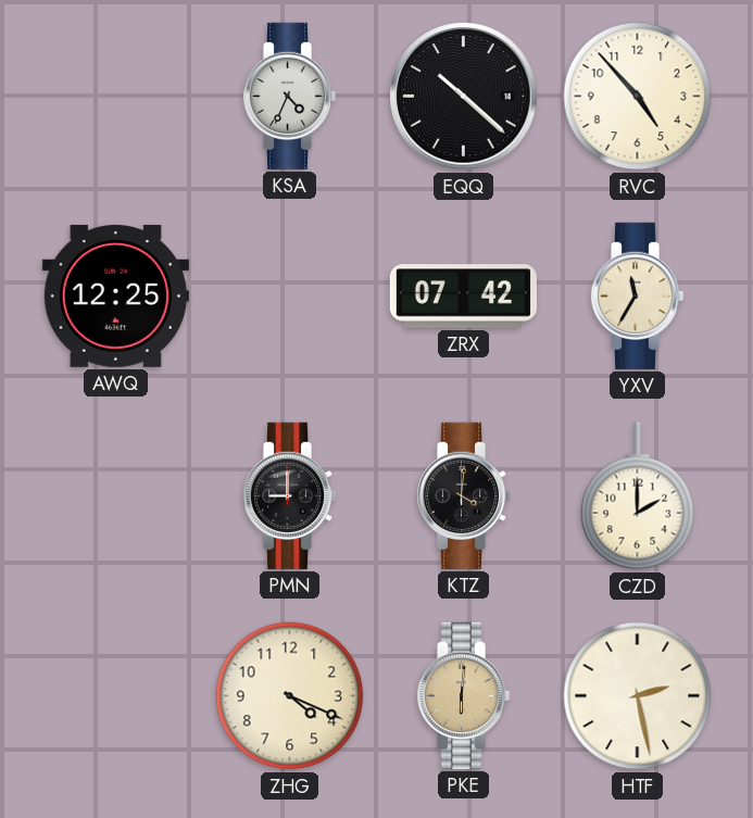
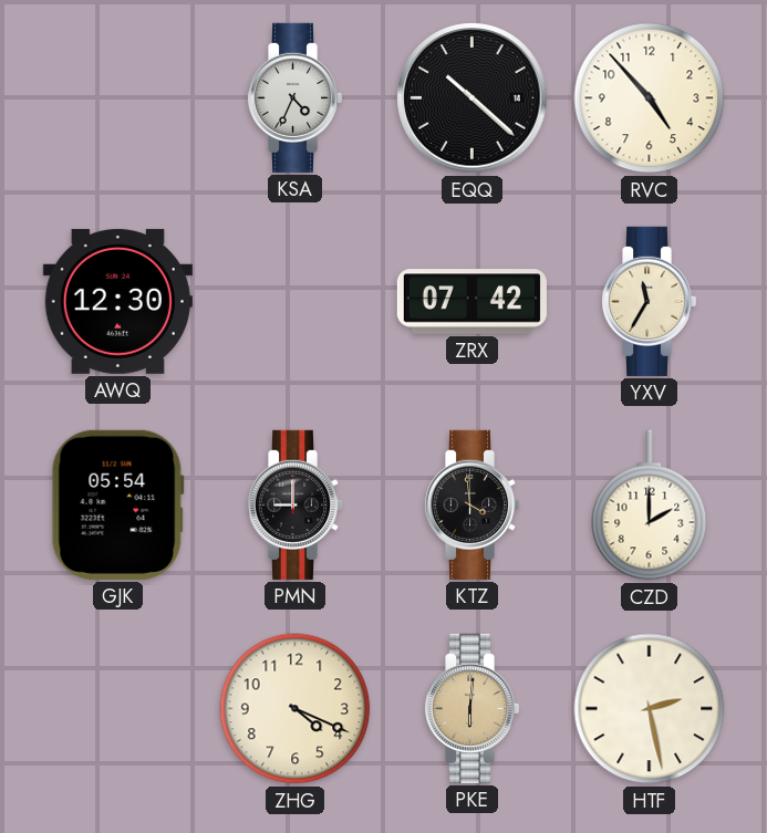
AWQ: 12:25 -> 12:30
GJK: none -> 05:54
KTZ: 4:01 -> 3:59
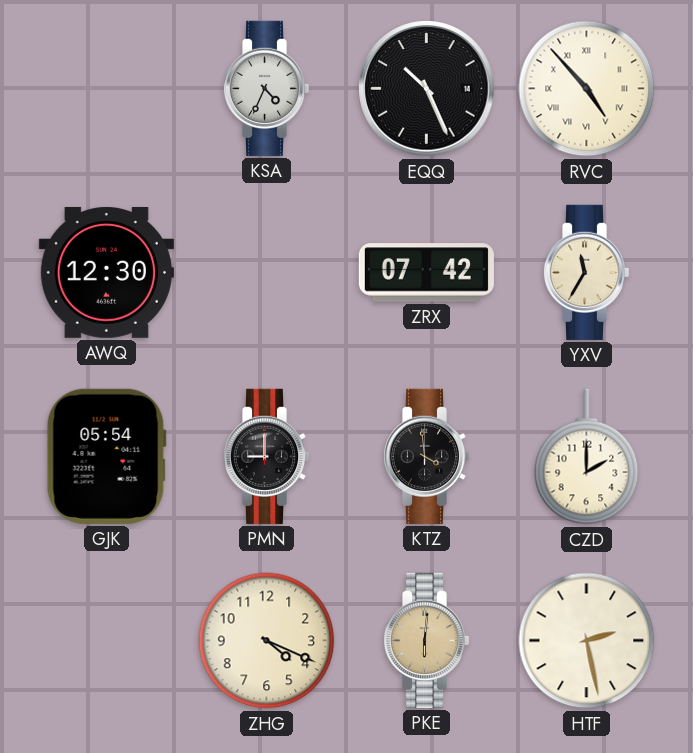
EQQ: 10:22 -> 10:26
RVC numerals: Arabic -> Roman
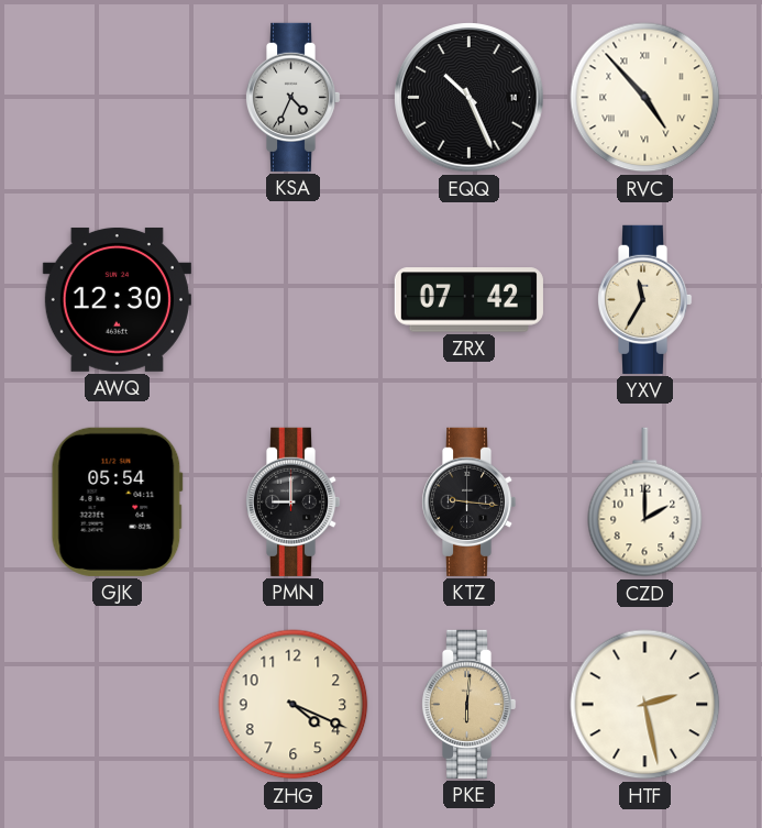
KTZ: 3:59 -> 9:16
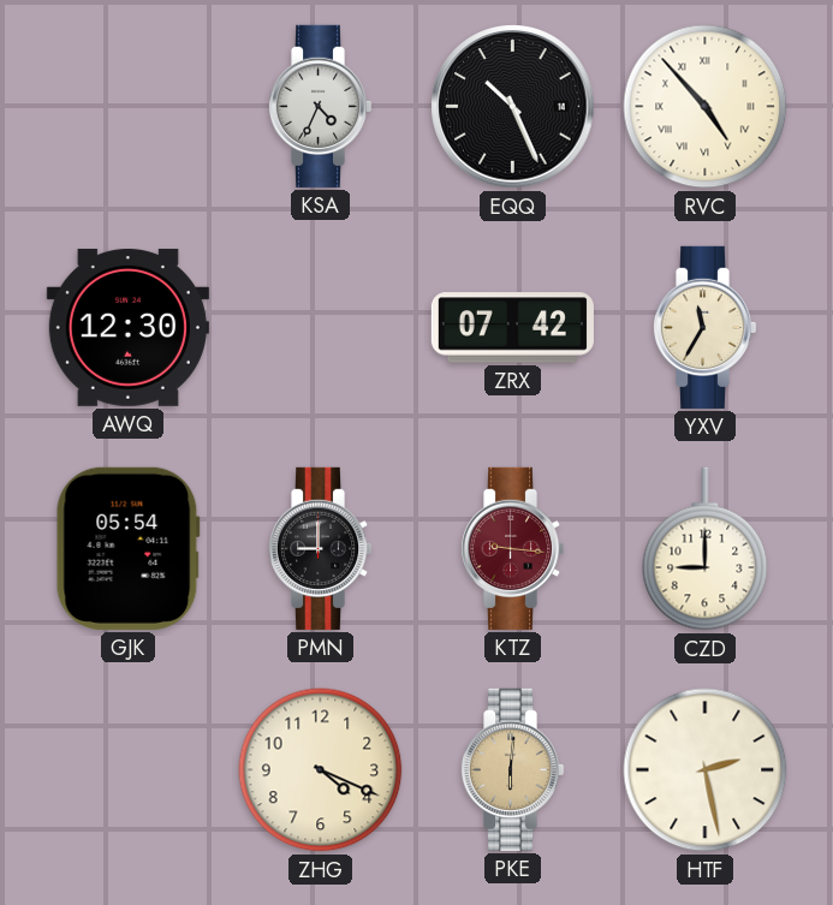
KTZ dial: black -> burgundy
CZD: 2:00 -> 9:00
